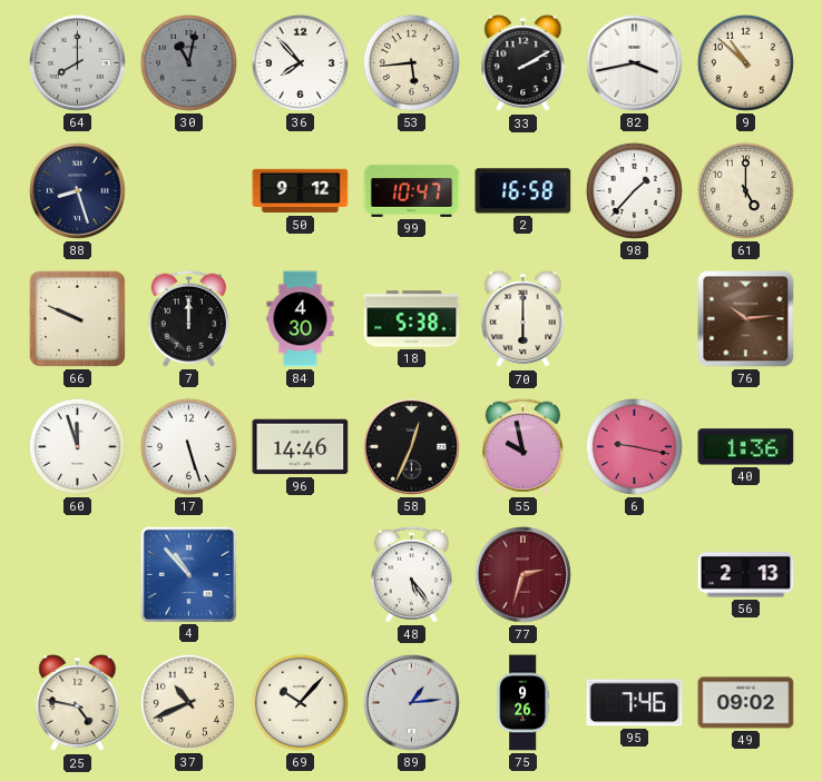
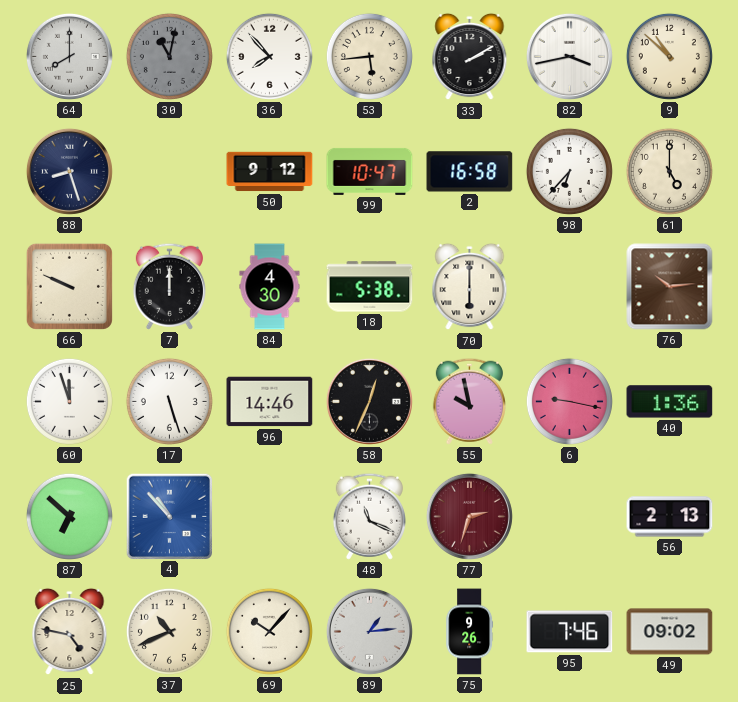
98: 1:37 -> 6:37
87: none -> 6:52
48: 5:24 -> 11:19
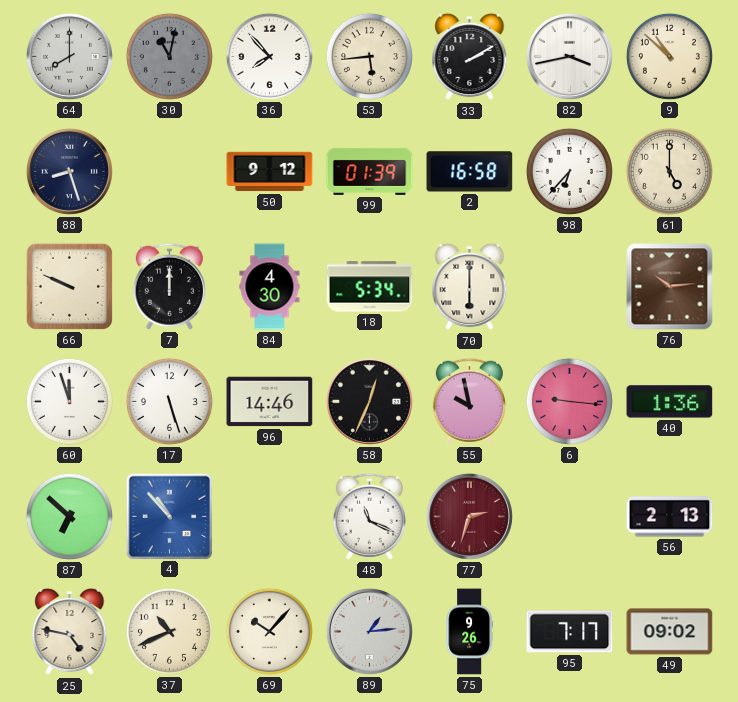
99: 10:47 -> 01:39
18: 5:38 -> 5:34
6: 9:17 -> 9:16
95: 7:46 -> 7:17
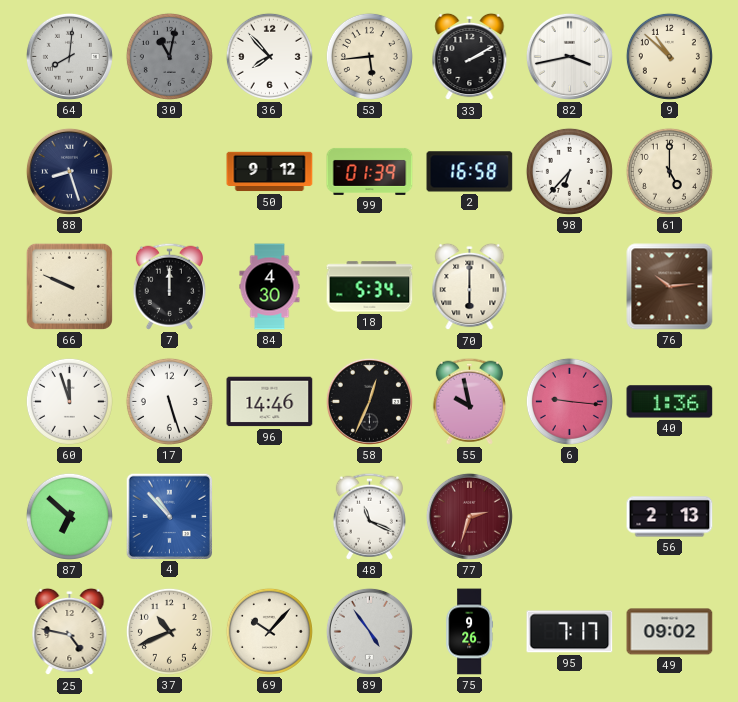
64: 8:00 -> 8:01
89: 1:14 -> 4:54
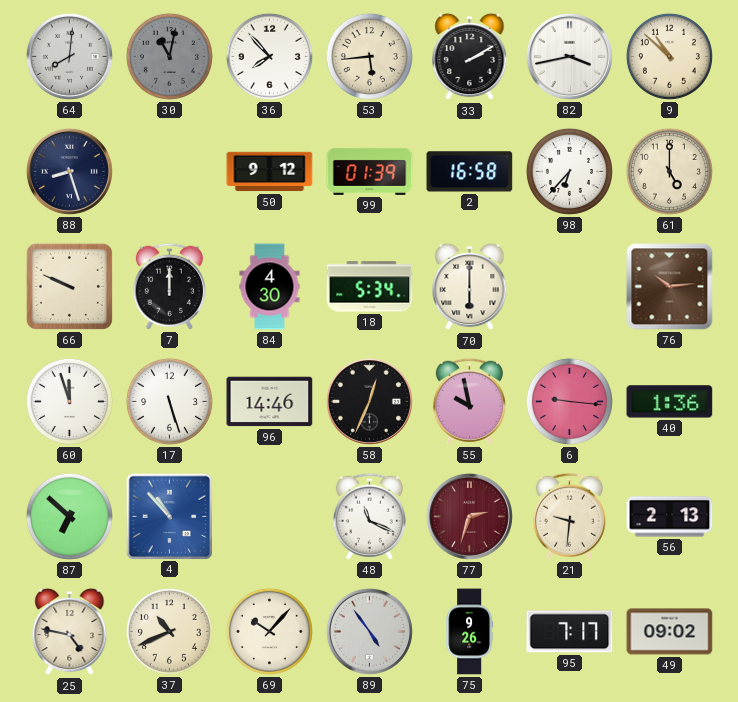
21: none -> 9:31
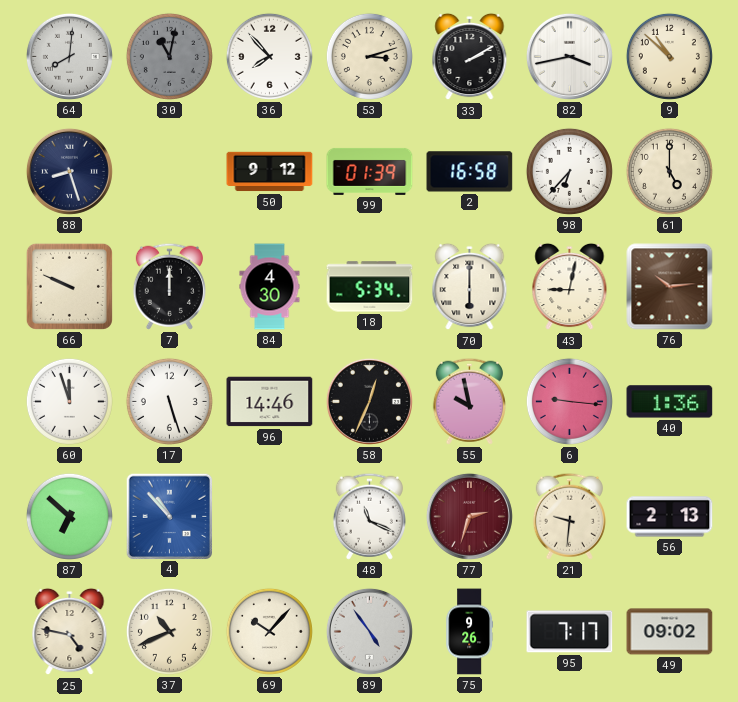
53: 5:44 -> 3:12
43: none -> 9:02
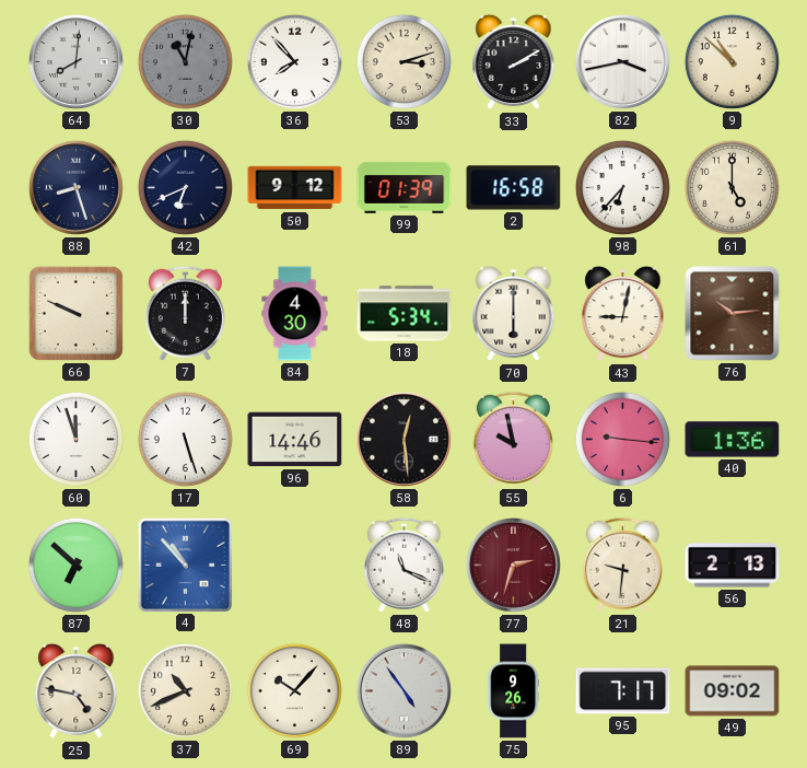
42: none -> 6:41
58: 12:34 -> 12:29
